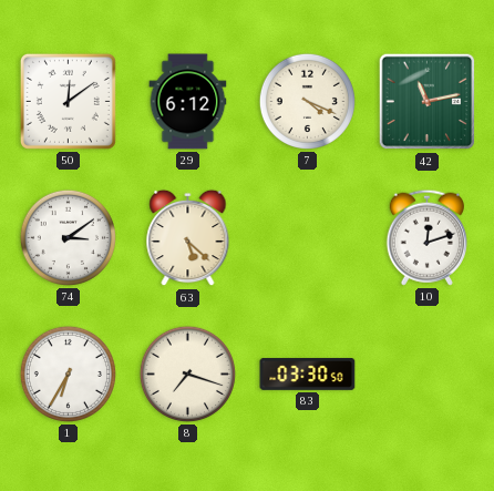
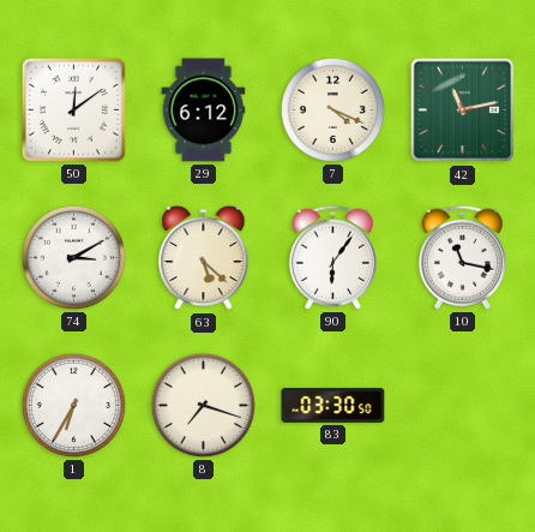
74: 3:09 -> 3:10
90: none -> 6:06
10: 12:12 -> 11:17
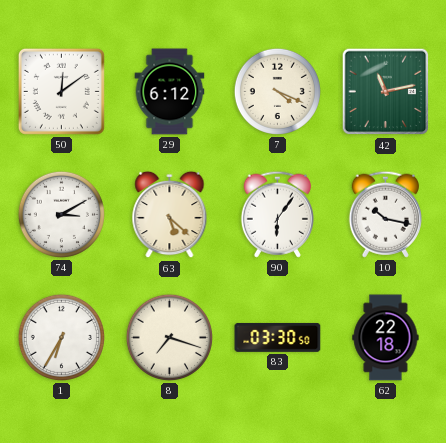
10: 11:17 -> 10:17
62: none -> 22:18
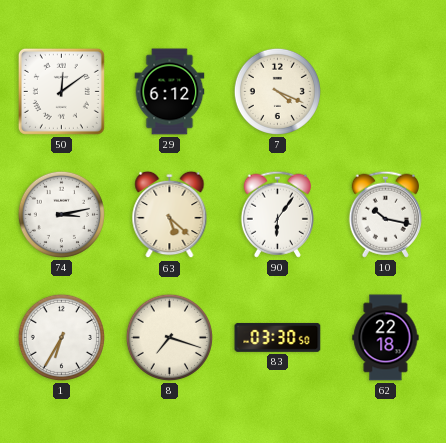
42: 11:13 -> none
74: 3:10 -> 3:13
